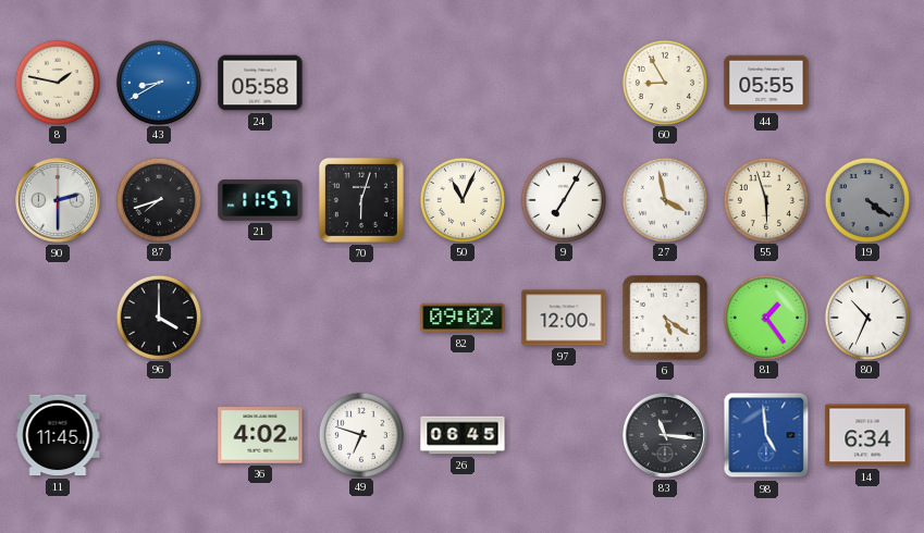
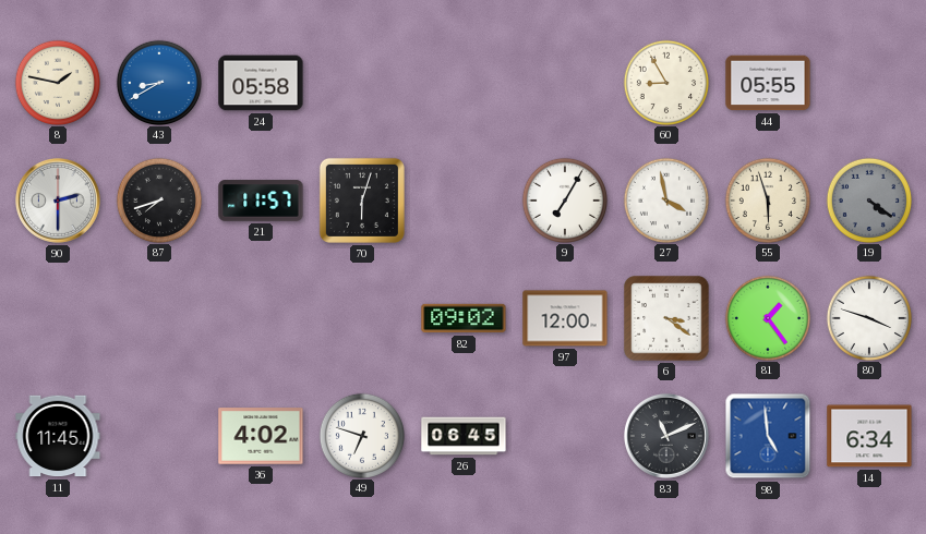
50: 11:04 -> none
96: 4:00 -> none
6: 5:21 -> 3:21
80: 10:34 -> 3:48
83: 11:16 -> 11:11
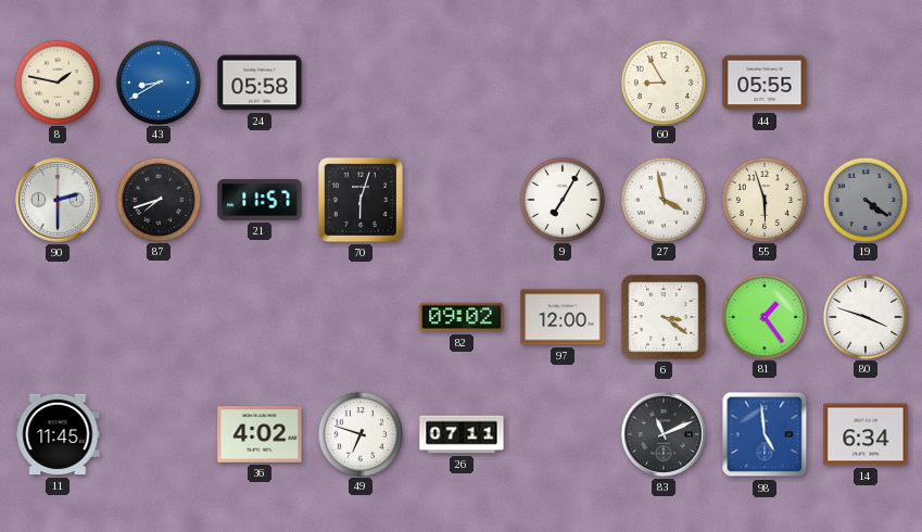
26: 06:45 -> 07:11
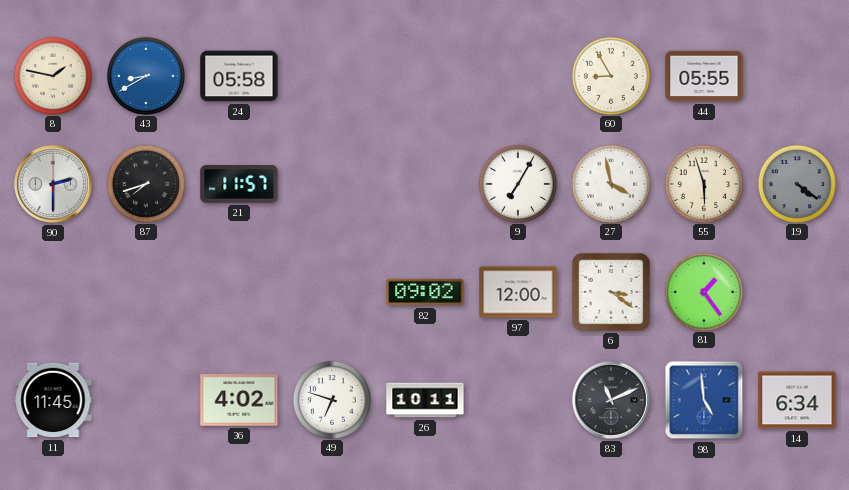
70: 6:03 -> none
80: 3:48 -> none
26: 07:11 -> 10:11
